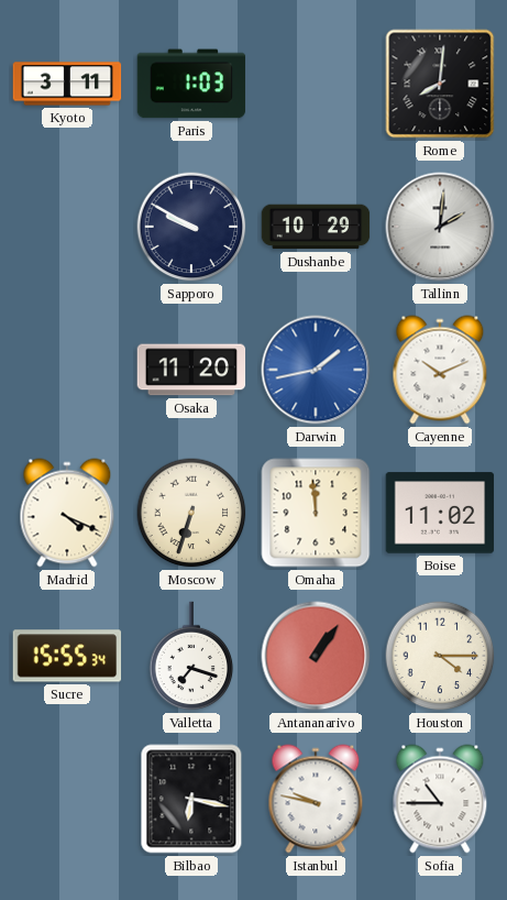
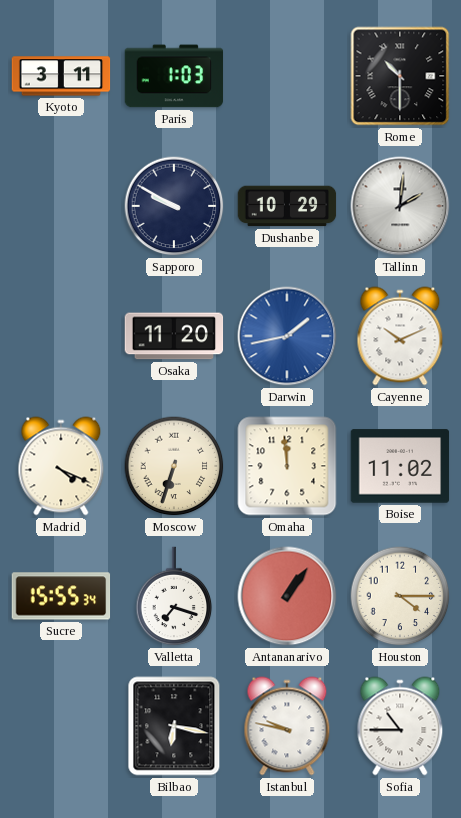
Rome: 8:01 -> 10:30
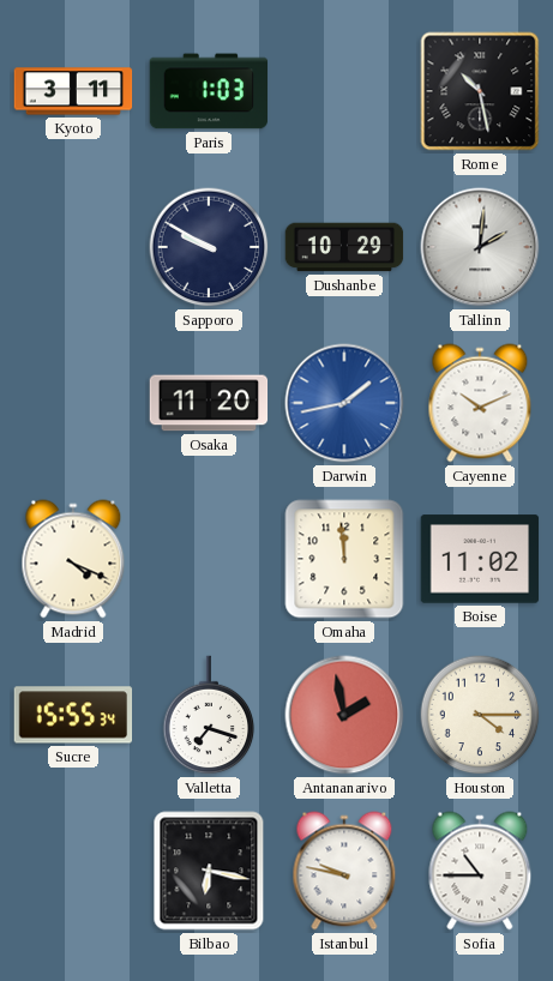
Rome: 10:30 -> 10:28
Moscow: 6:33 -> none
Antananarivo: 1:06 -> 1:58
